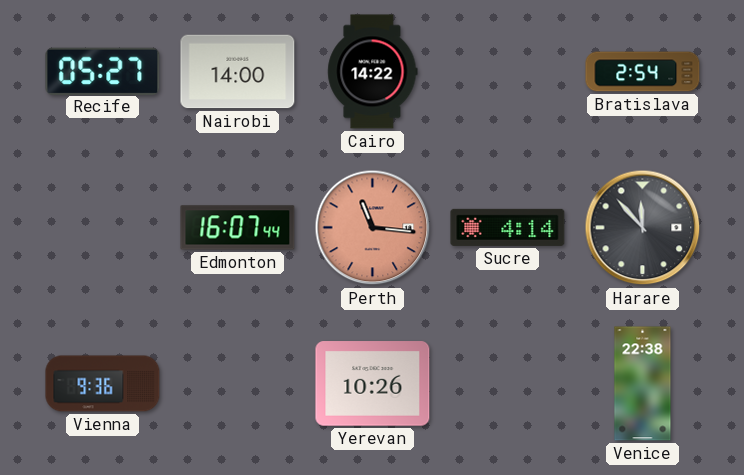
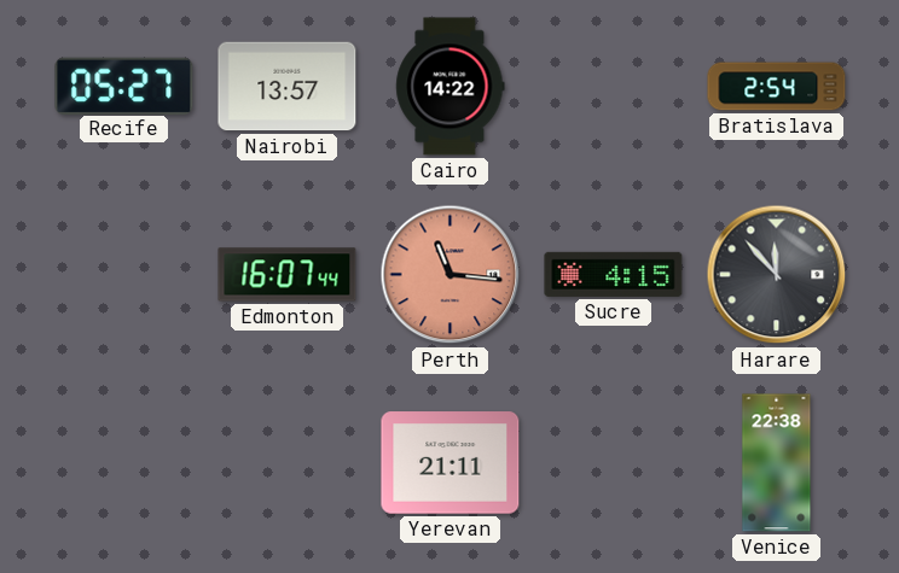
Nairobi: 14:00 -> 13:57
Sucre: 4:14 -> 4:15
Vienna: 9:36 -> none
Yerevan: 10:26 -> 21:11
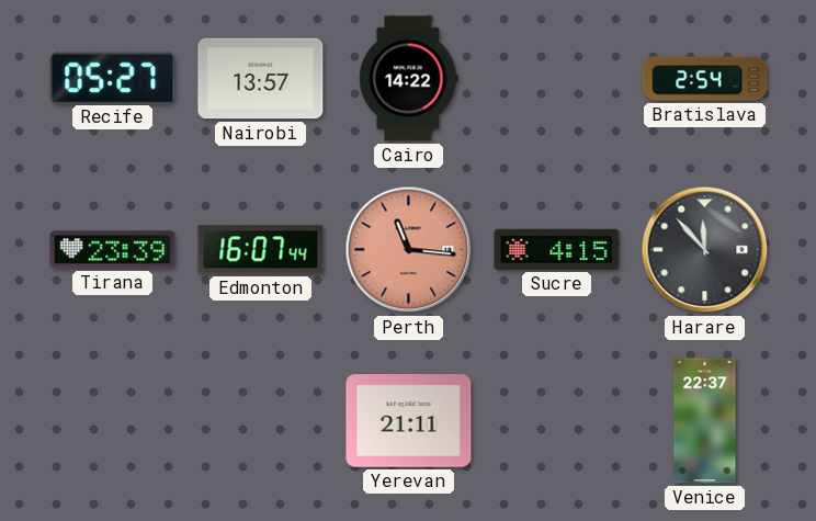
Tirana: none -> 23:39
Venice: 22:38 -> 22:37
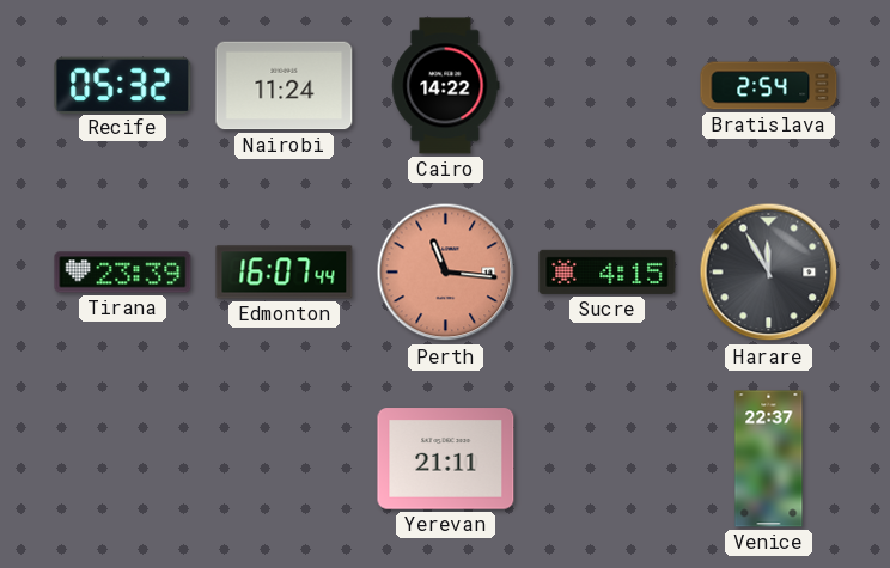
Recife: 05:27 -> 05:32
Nairobi: 13:57 -> 11:24
Harare: 11:53 -> 11:55
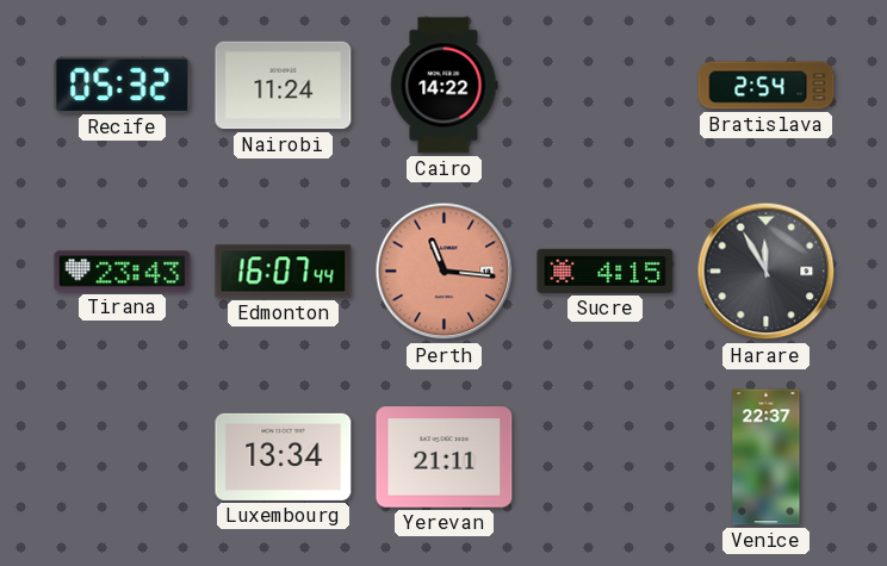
Tirana: 23:39 -> 23:43
Luxembourg: none -> 13:34
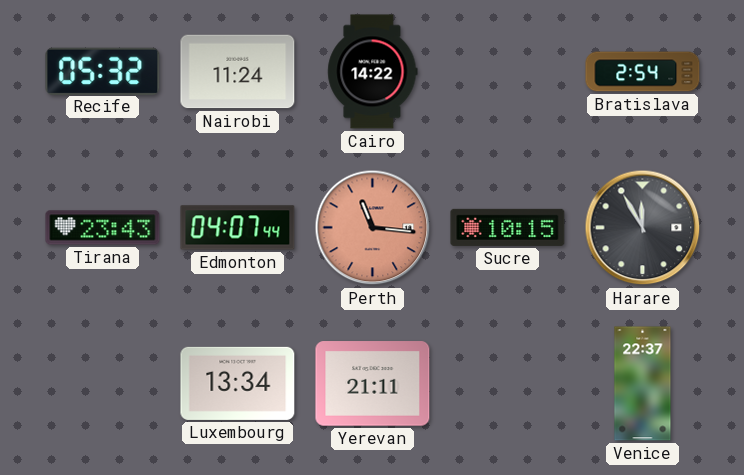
Edmonton: 16:07 -> 04:07
Sucre: 4:15 -> 10:15
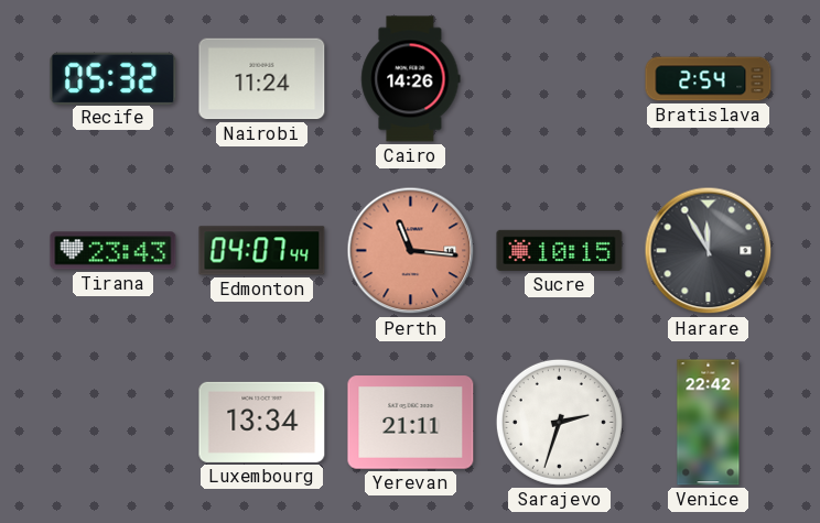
Cairo: 14:22 -> 14:26
Sarajevo: none -> 2:33
Venice: 22:37 -> 22:42
